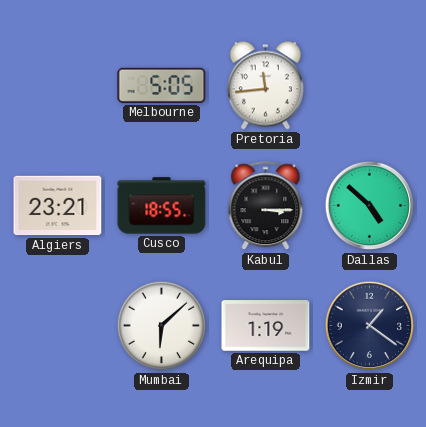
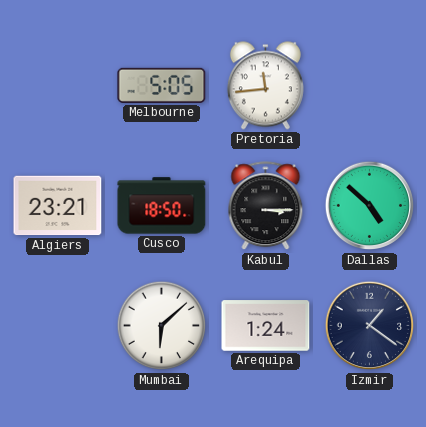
Cusco: 18:55 -> 18:50
Arequipa: 1:19 -> 1:24
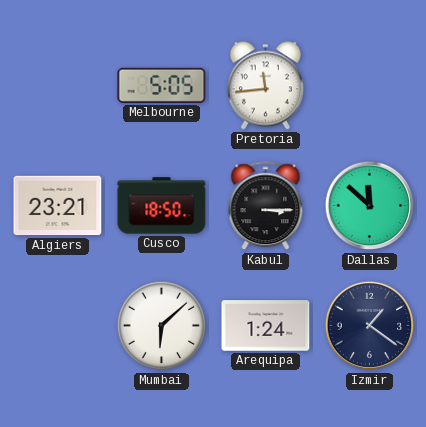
Dallas: 4:52 -> 11:52
